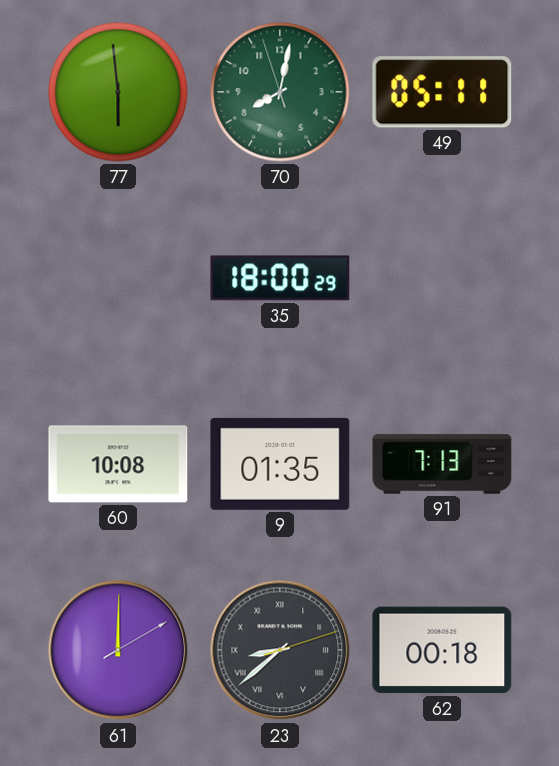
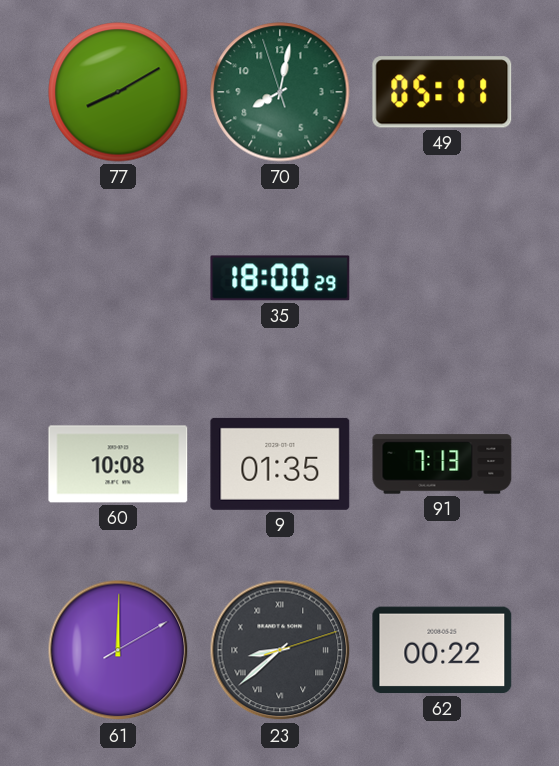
77: 5:59 -> 8:10
62: 00:18 -> 00:22
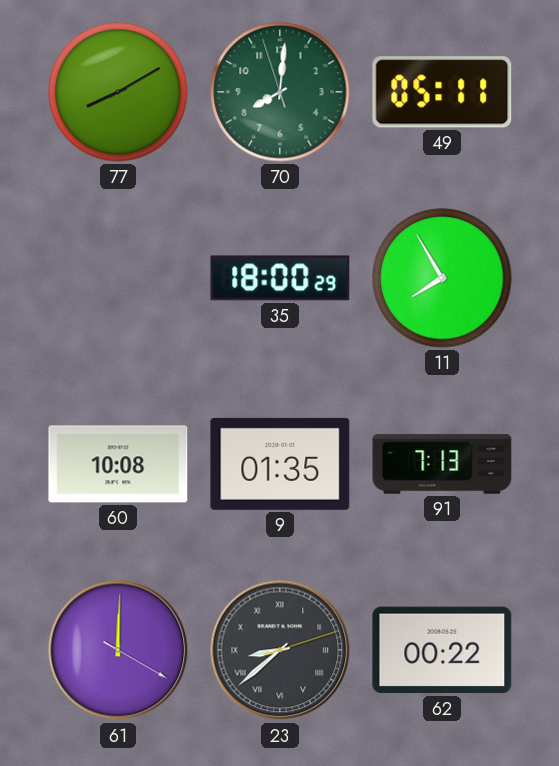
70: 8:01 -> 8:00
11: none -> 7:55
61: 12:00:10 -> 12:00:20
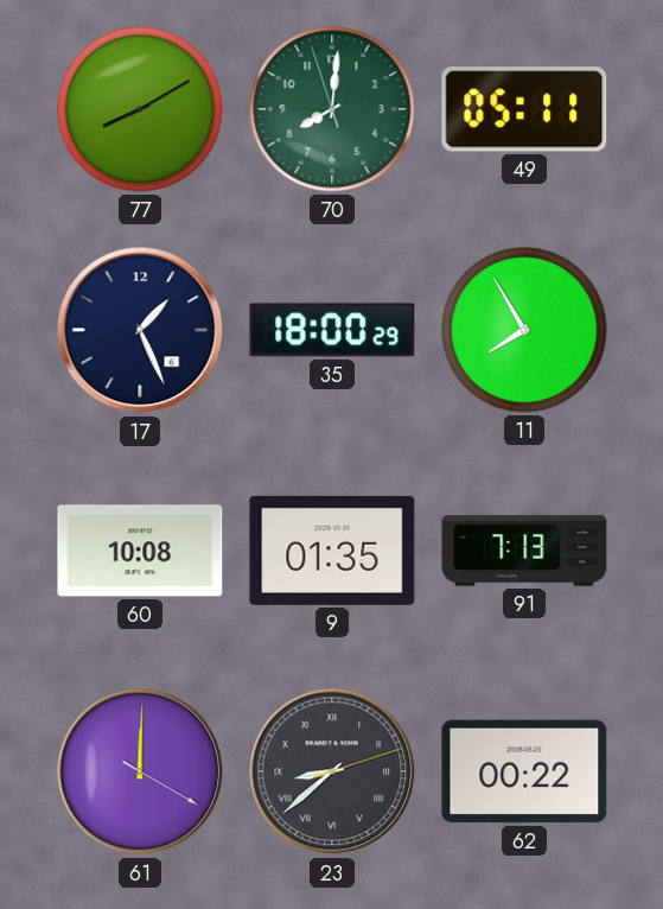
17: none -> 1:26
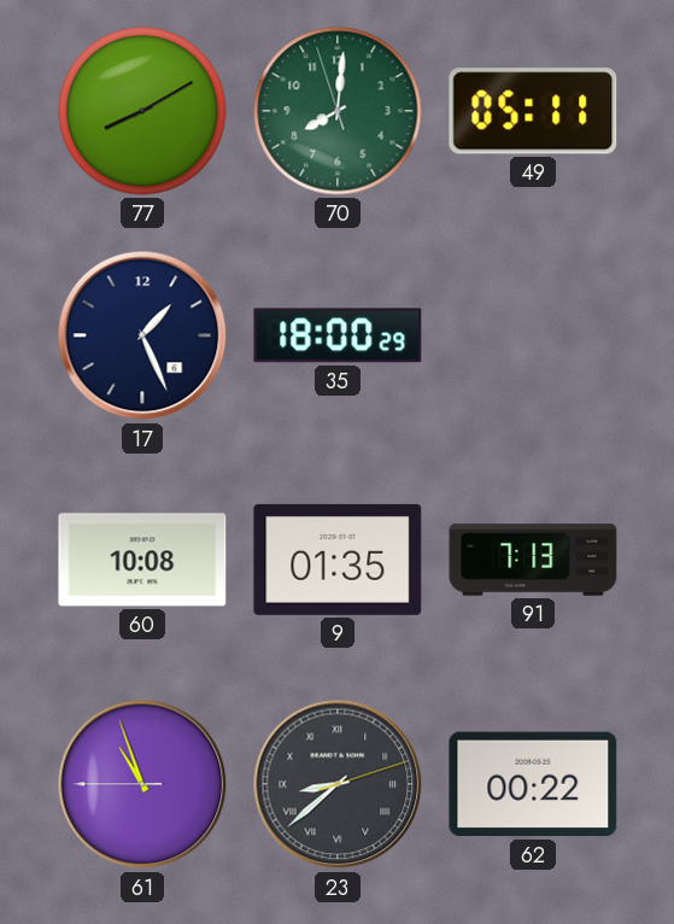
11: 7:55 -> none
61: 12:00 -> 10:56
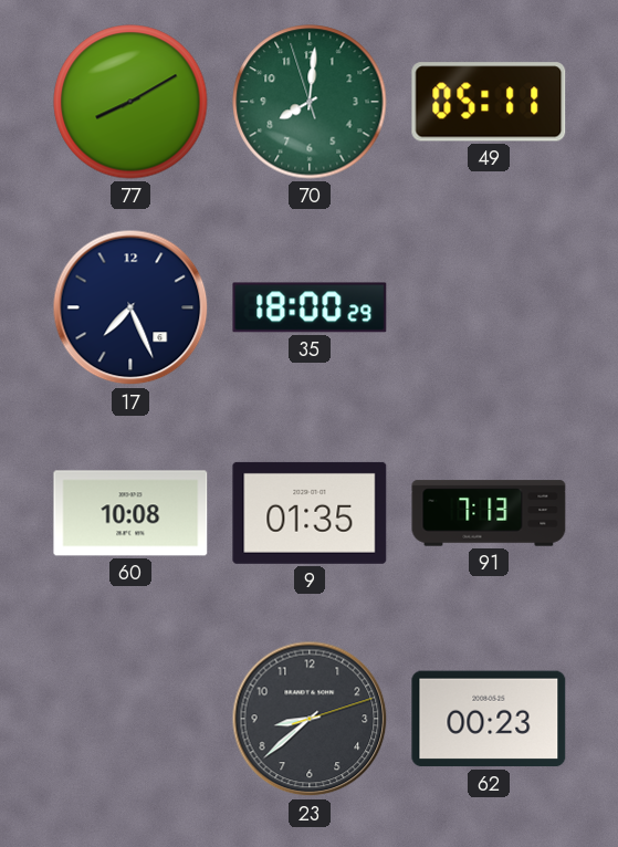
17: 1:26 -> 7:26
61: 10:56 -> none
23 numerals: Roman -> Arabic
62: 00:22 -> 00:23
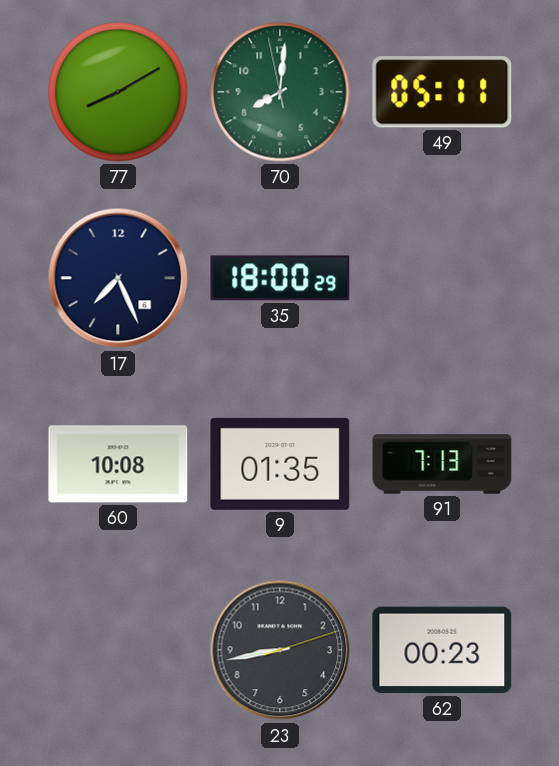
70: 8:00:57 -> 8:00:58
23: 8:38 -> 8:43
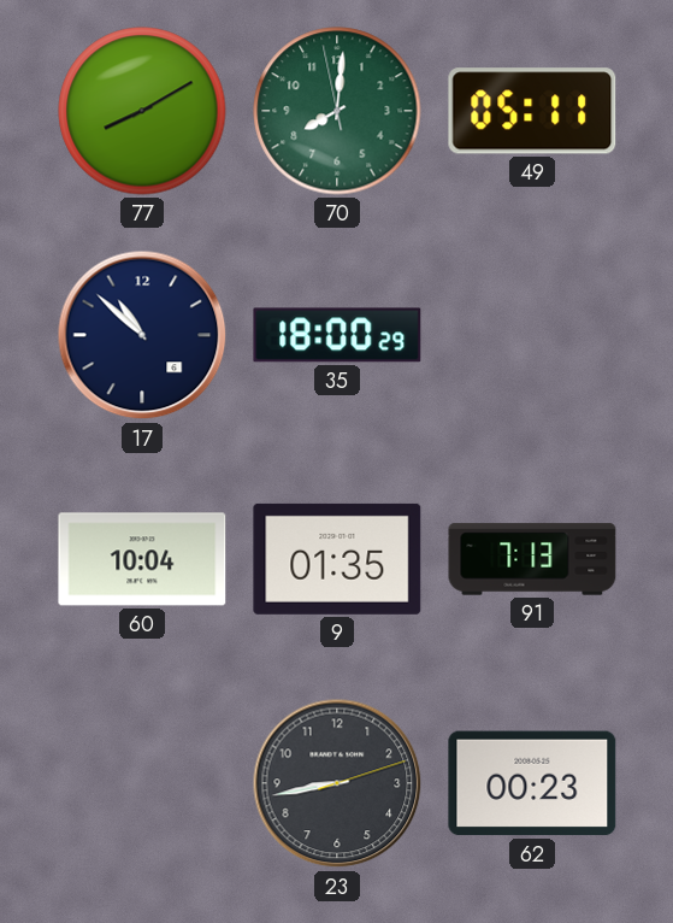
17: 7:26 -> 10:52
60: 10:08 -> 10:04
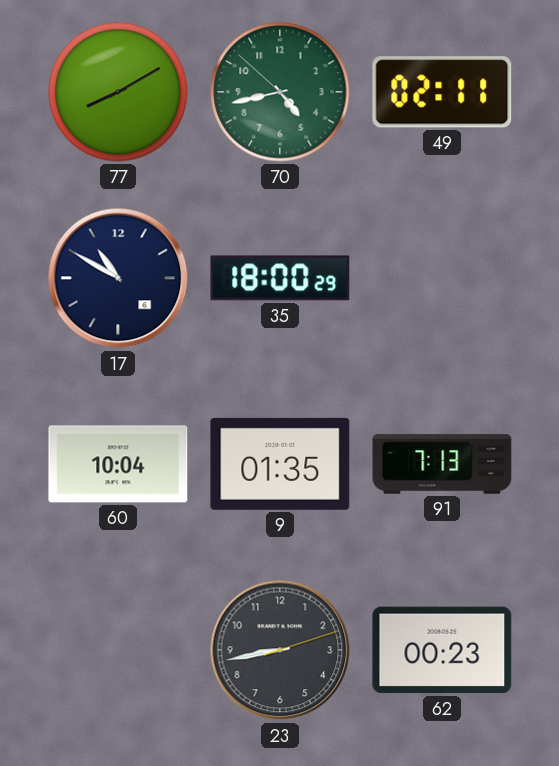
70: 8:00 -> 4:42
49: 05:11 -> 02:11
17: 10:52 -> 10:50
